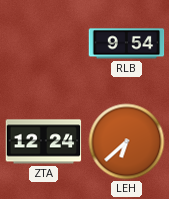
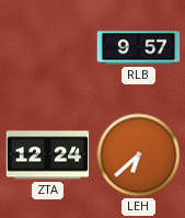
RLB: 9:54 -> 9:57
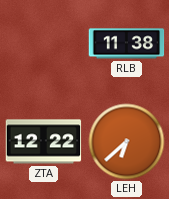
RLB: 9:57 -> 11:38
ZTA: 12:24 -> 12:22
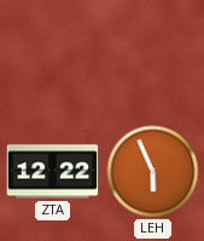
RLB: 11:38 -> none
LEH: 6:38 -> 5:56
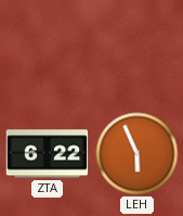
ZTA: 12:22 -> 6:22
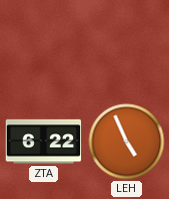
LEH: 5:56 -> 4:56
